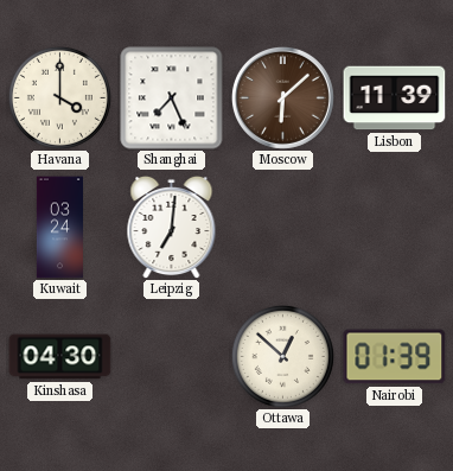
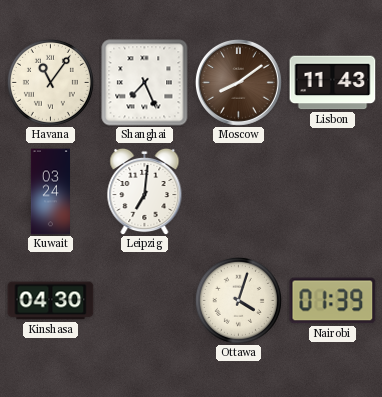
Havana: 4:00 -> 11:06
Moscow: 6:08 -> 8:09
Lisbon: 11:39 -> 11:43
Ottawa: 12:52 -> 4:03
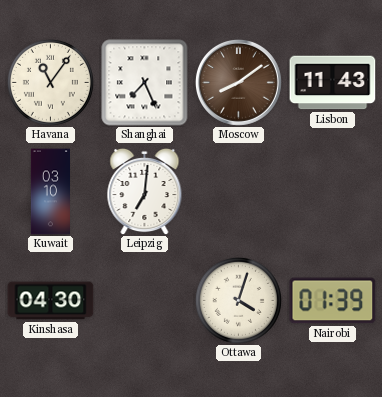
Kuwait: 03:24 -> 03:10
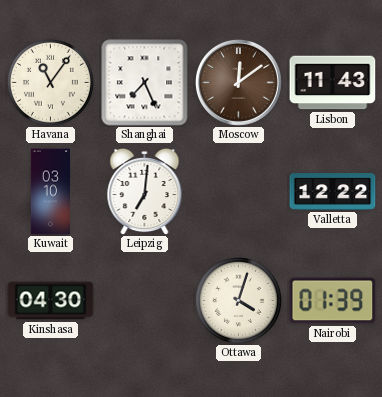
Moscow: 8:09 -> 12:09
Valletta: none -> 12:22
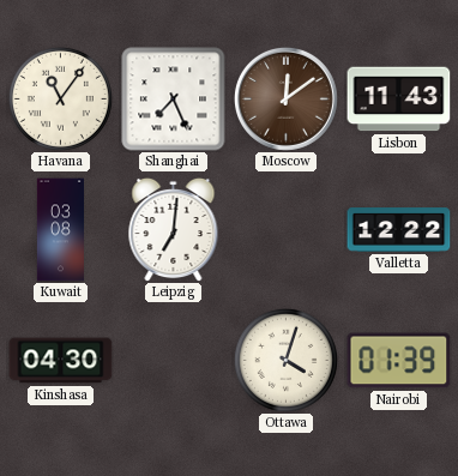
Kuwait: 03:10 -> 03:08
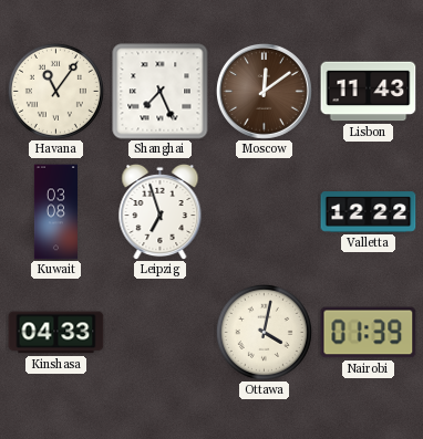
Leipzig: 7:01 -> 6:57
Kinshasa: 04:30 -> 04:33
Ottawa: 4:03 -> 4:02
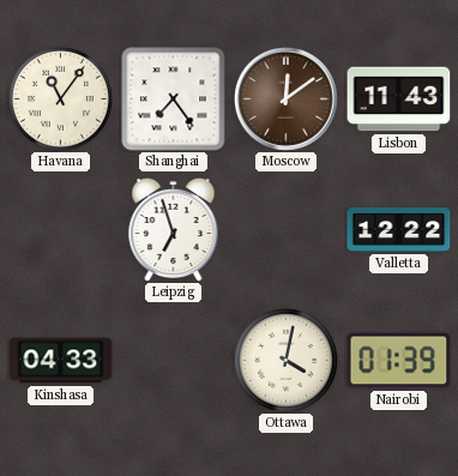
Shanghai: 7:26 -> 7:24
Kuwait: 03:08 -> none
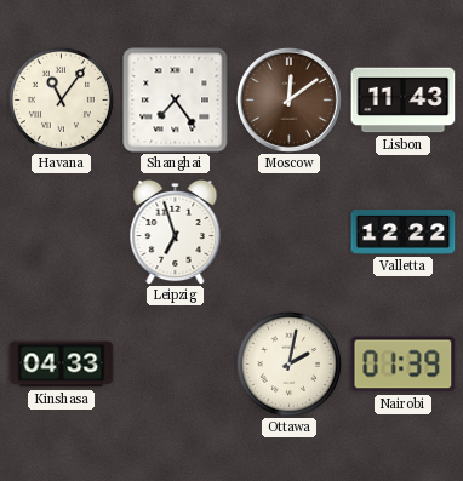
Ottawa: 4:02 -> 2:02
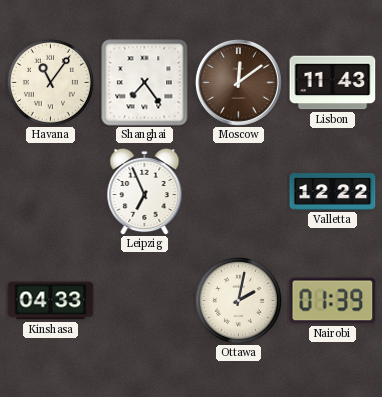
Leipzig: 6:57 -> 6:56
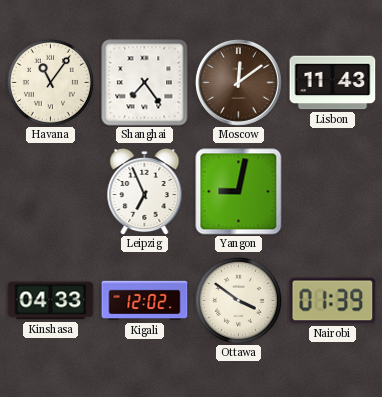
Yangon: none -> 9:02
Valletta: 12:22 -> none
Kigali: none -> 12:02
Ottawa: 2:02 -> 3:51
